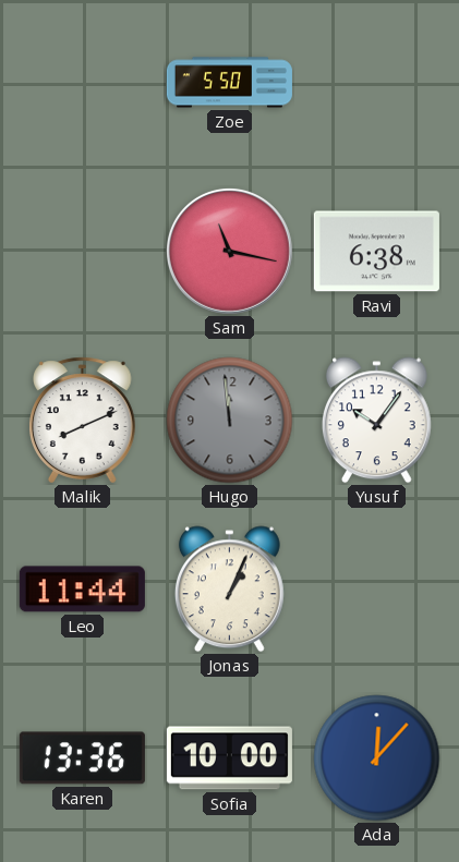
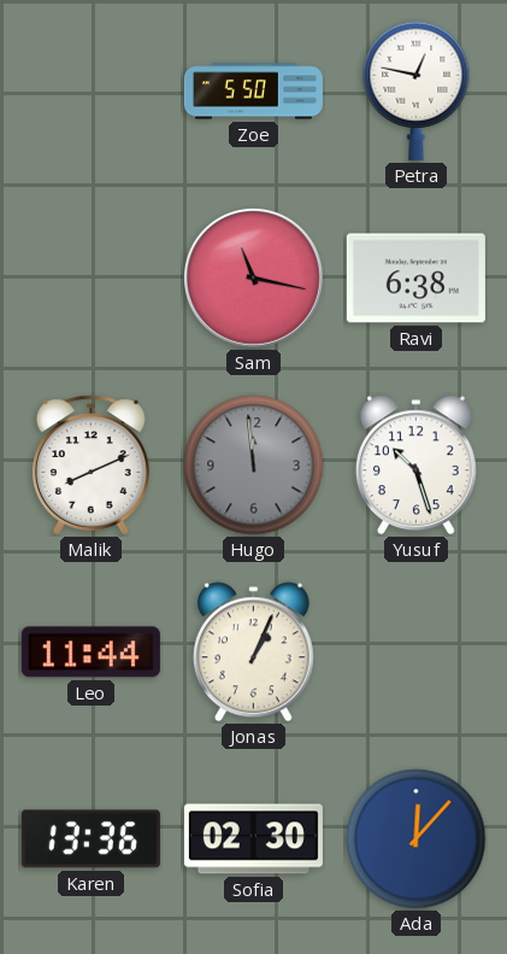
Petra: none -> 12:47
Yusuf: 10:06 -> 10:27
Sofia: 10:00 -> 02:30
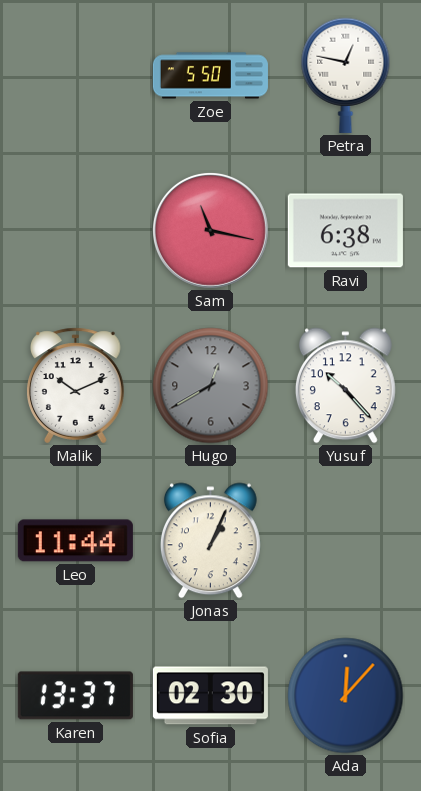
Malik: 8:11 -> 10:11
Hugo: 11:59 -> 12:40
Yusuf: 10:27 -> 10:23
Karen: 13:36 -> 13:37
